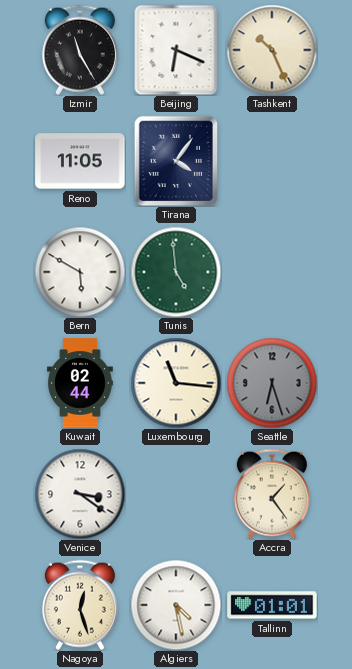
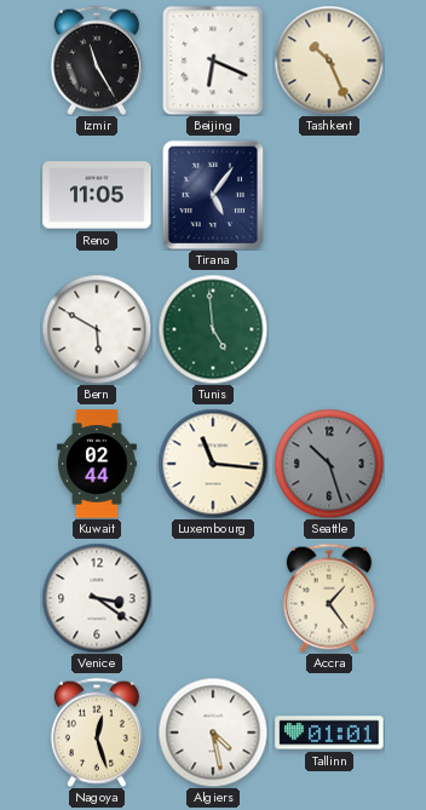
Tirana: 4:06 -> 5:06
Seattle: 6:27 -> 10:27
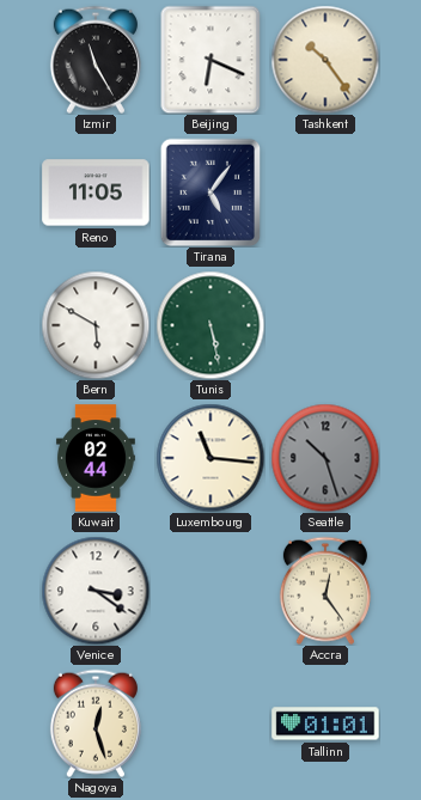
Tashkent: 10:26 -> 10:24
Tunis: 4:59 -> 5:28
Accra: 1:24 -> 12:24
Algiers: 4:28 -> none
